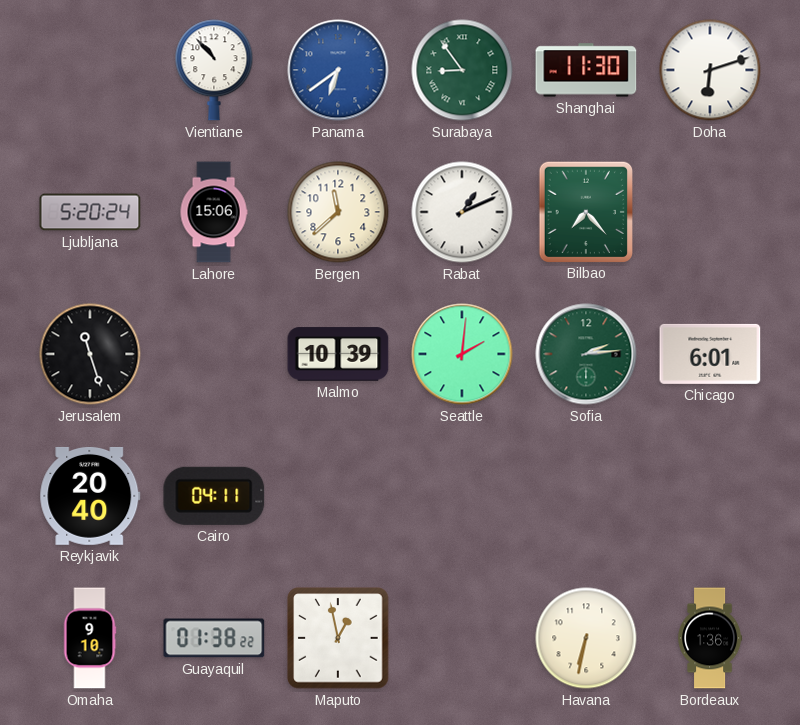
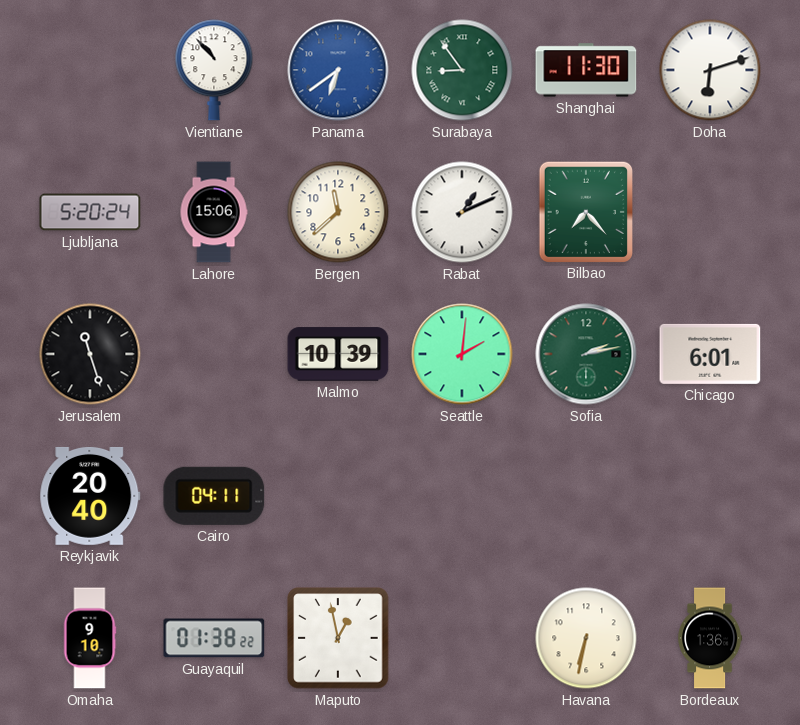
Sofia: 2:14 -> 2:13
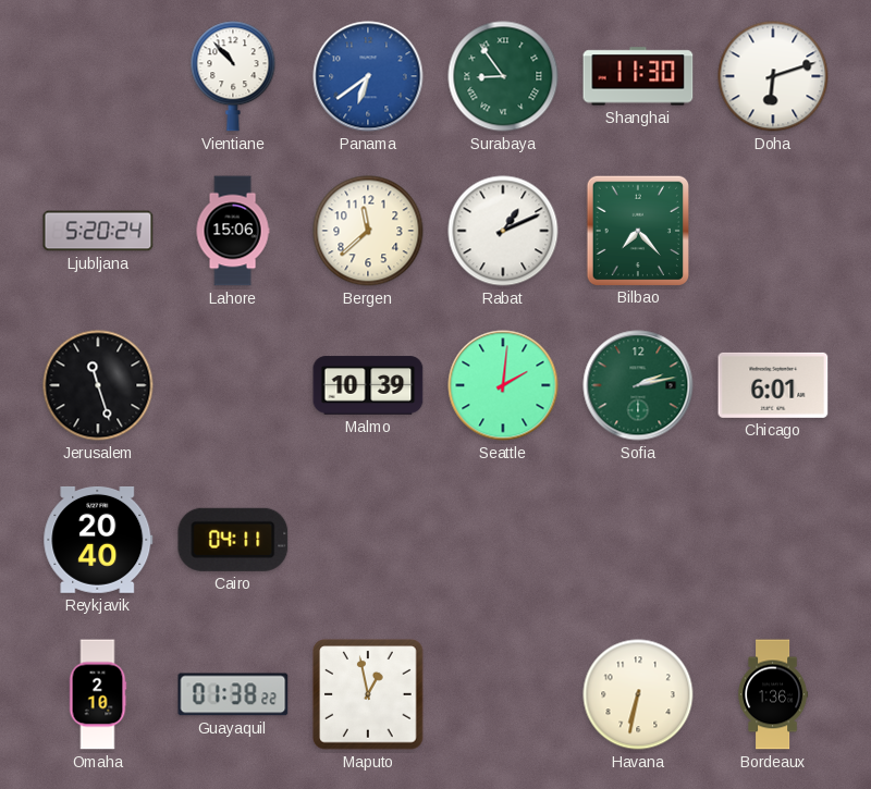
Omaha: 9:10 -> 2:10
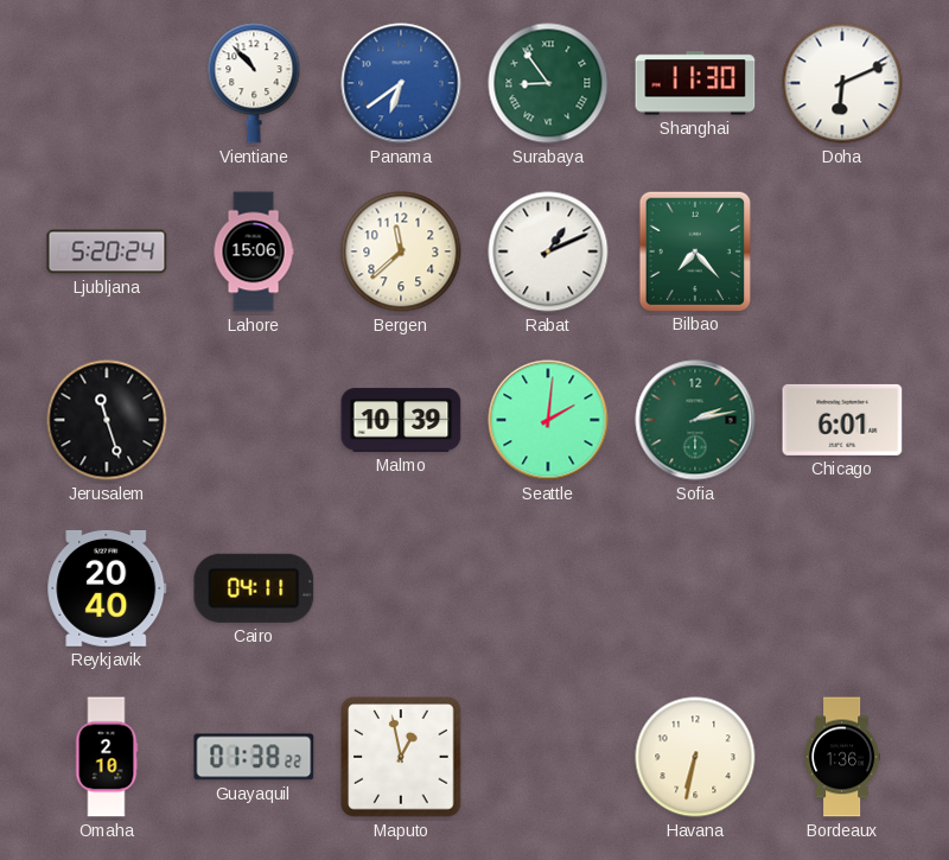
Doha: 6:12 -> 6:11
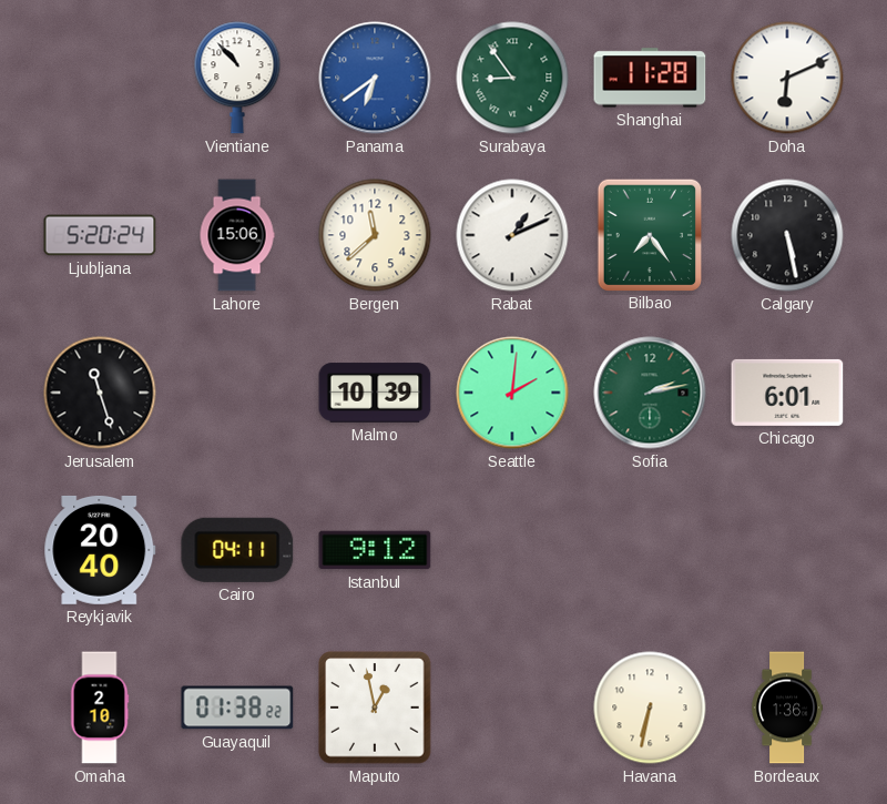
Shanghai: 11:30 -> 11:28
Bilbao: 7:23 -> 7:24
Calgary: none -> 5:28
Istanbul: none -> 9:12
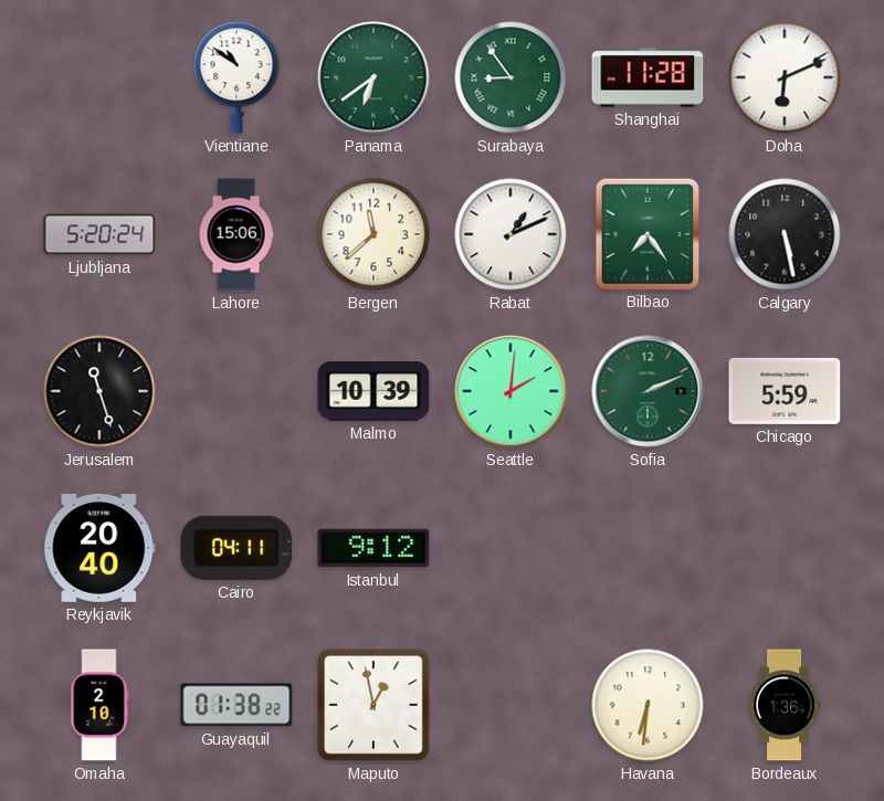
Vientiane: 10:53 -> 10:51
Panama dial: blue -> green
Sofia: 2:13 -> 2:11
Chicago: 6:01 -> 5:59
Havana: 6:32 -> 6:31
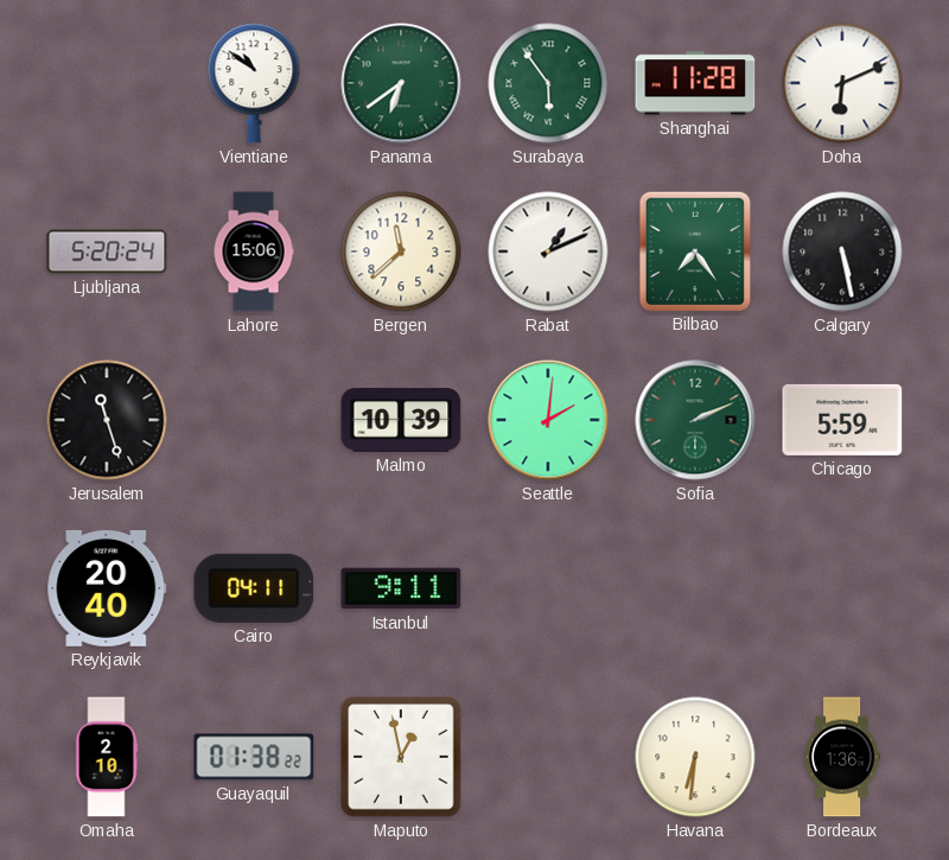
Surabaya: 8:54 -> 5:54
Istanbul: 9:12 -> 9:11
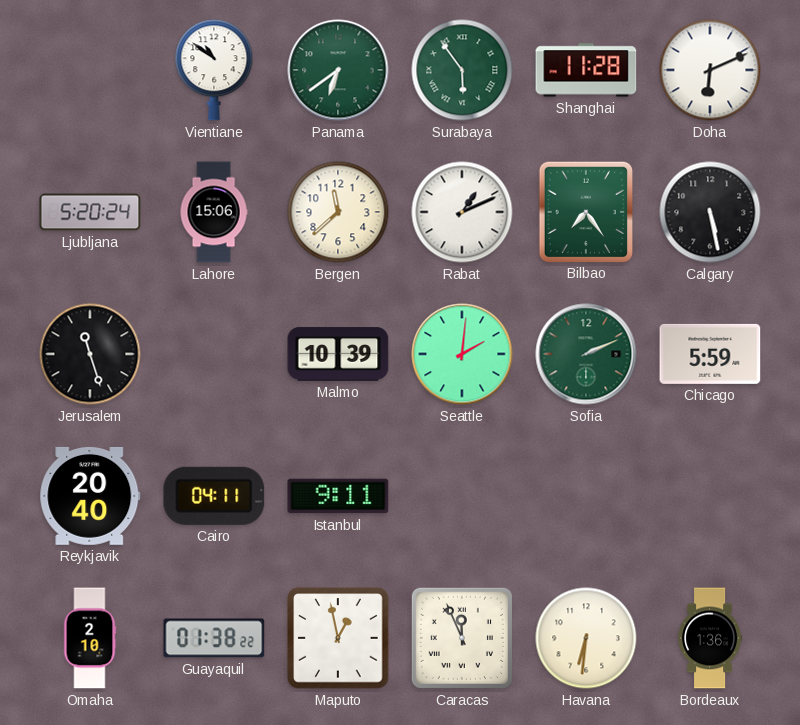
Caracas: none -> 11:56
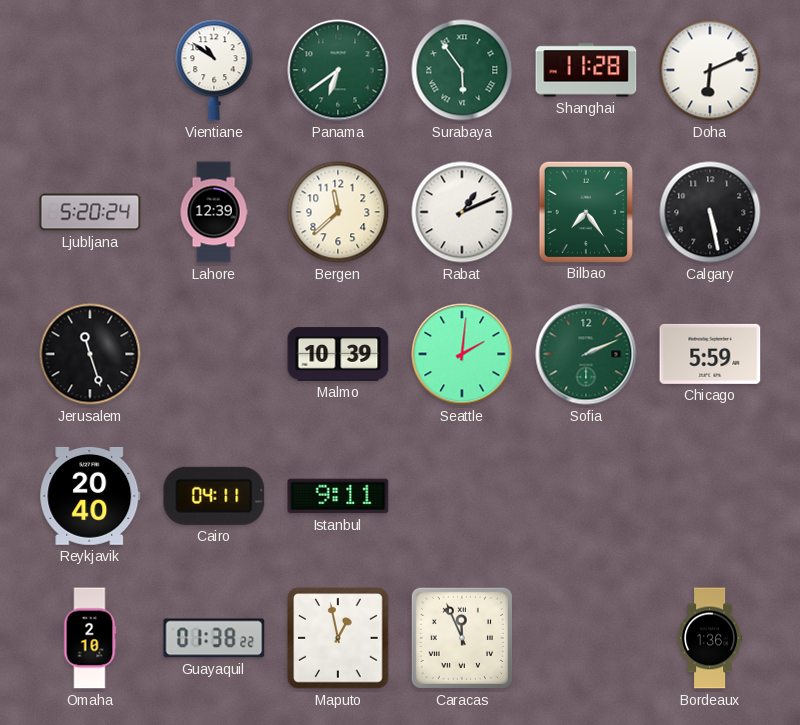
Lahore: 15:06 -> 12:39
Havana: 6:31 -> none
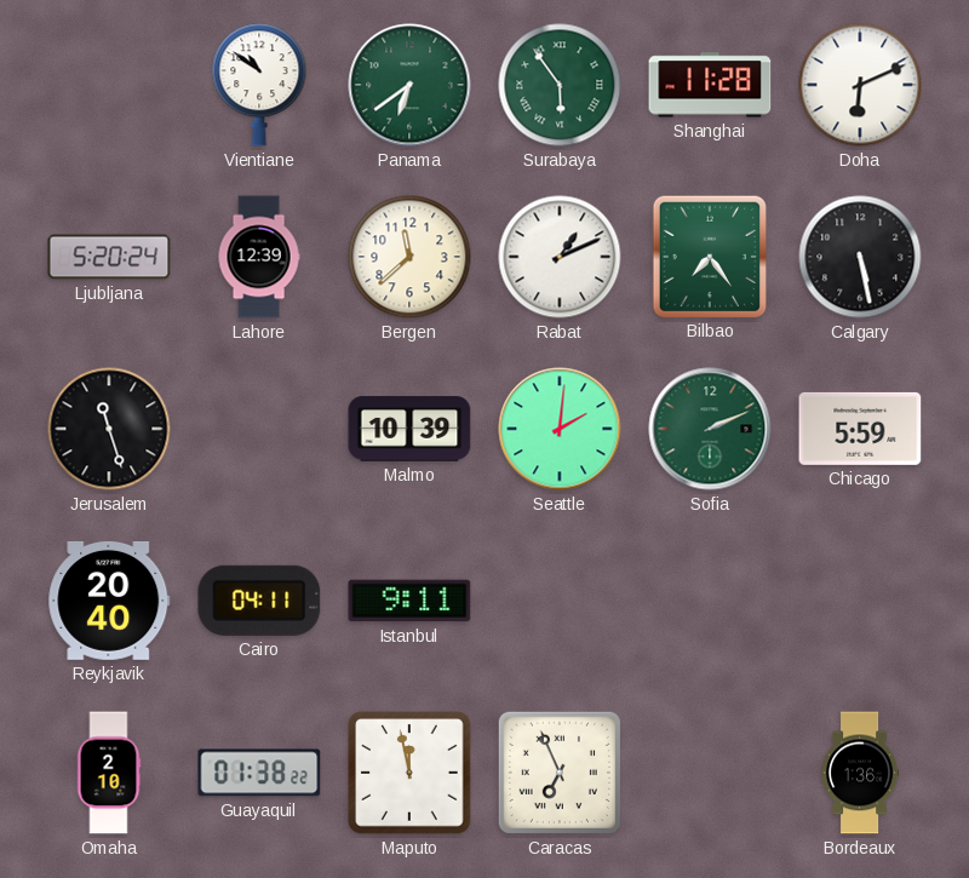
Maputo: 12:58 -> 11:58
Caracas: 11:56 -> 6:56
